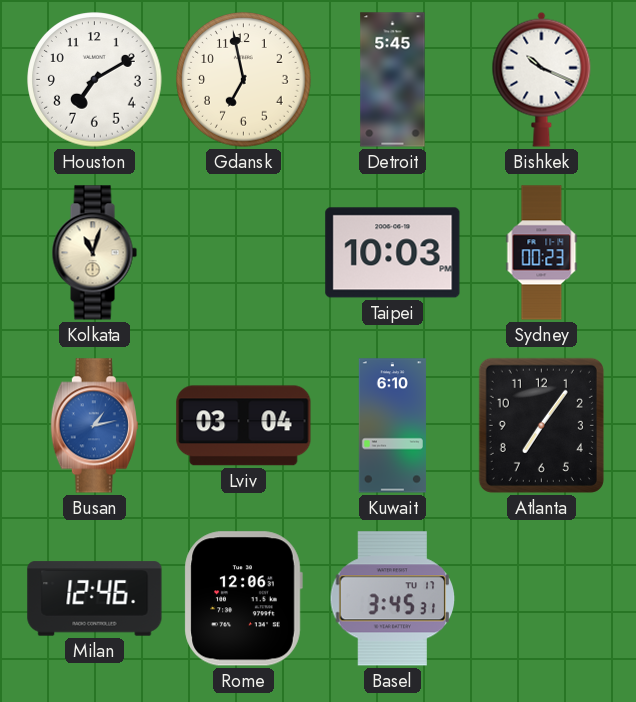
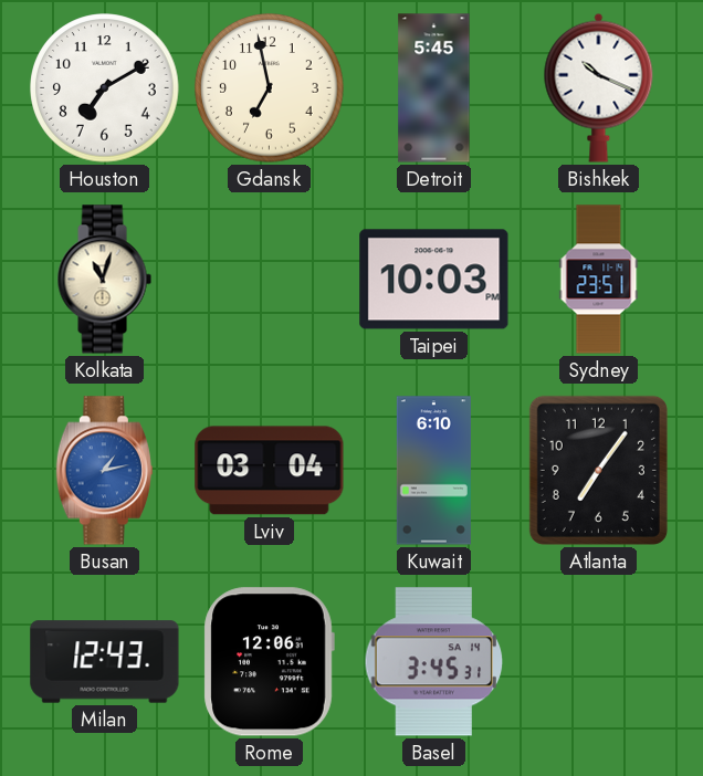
Sydney: 00:23 -> 23:51
Milan: 12:46 -> 12:43
Basel date: TU 17 -> SA 14
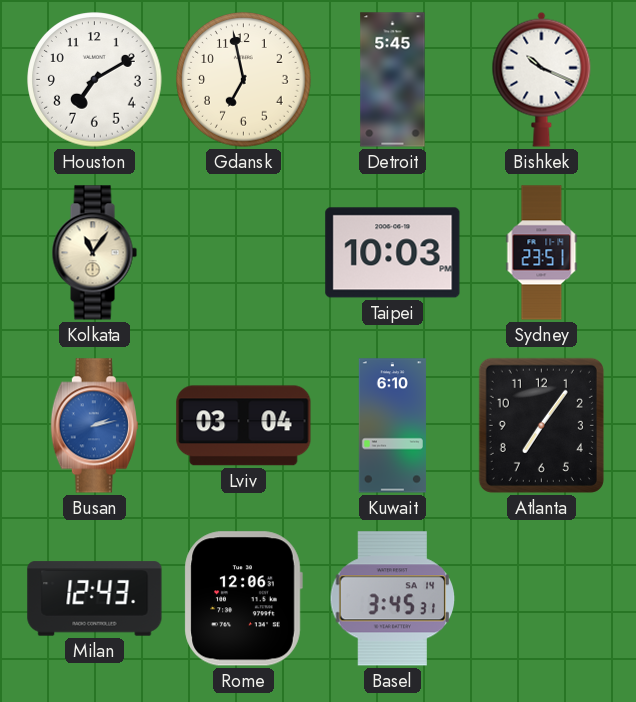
Kolkata: 11:03 -> 11:06
Busan: 1:13 -> 2:13
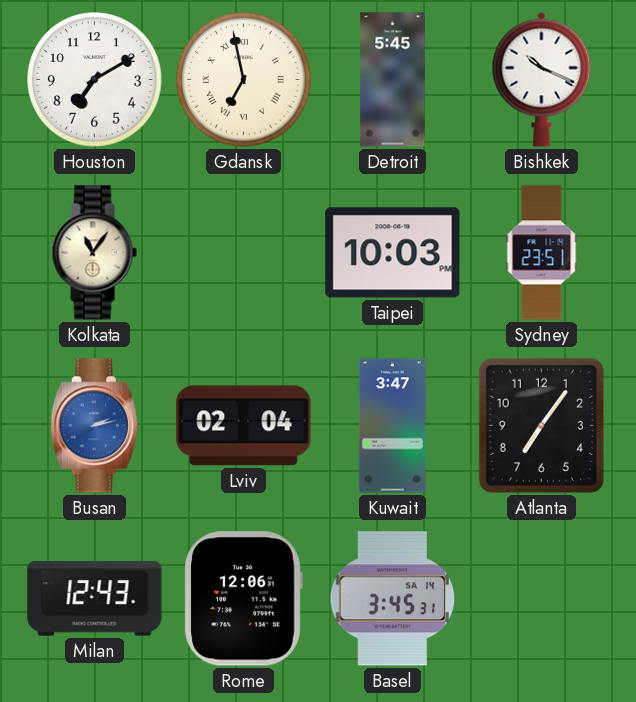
Gdansk numerals: Arabic -> Roman
Lviv: 03:04 -> 02:04
Kuwait: 6:10 -> 3:47
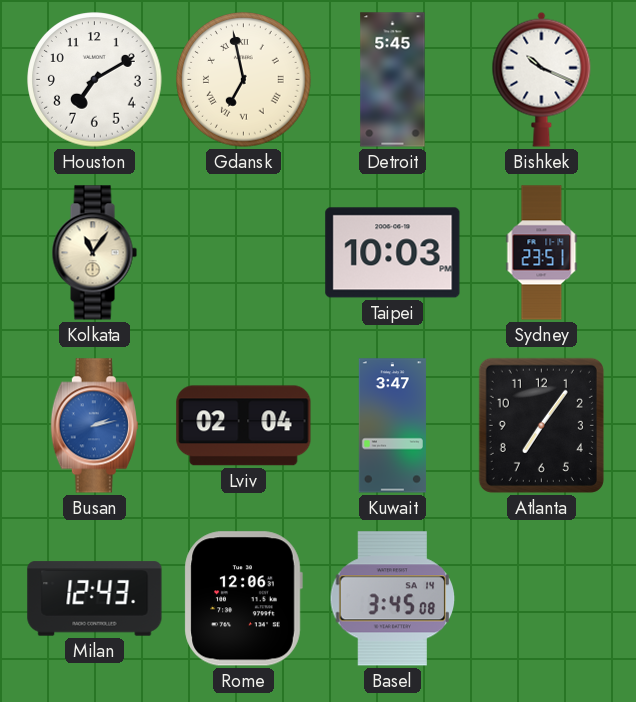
Basel: 3:45:31 -> 3:45:08
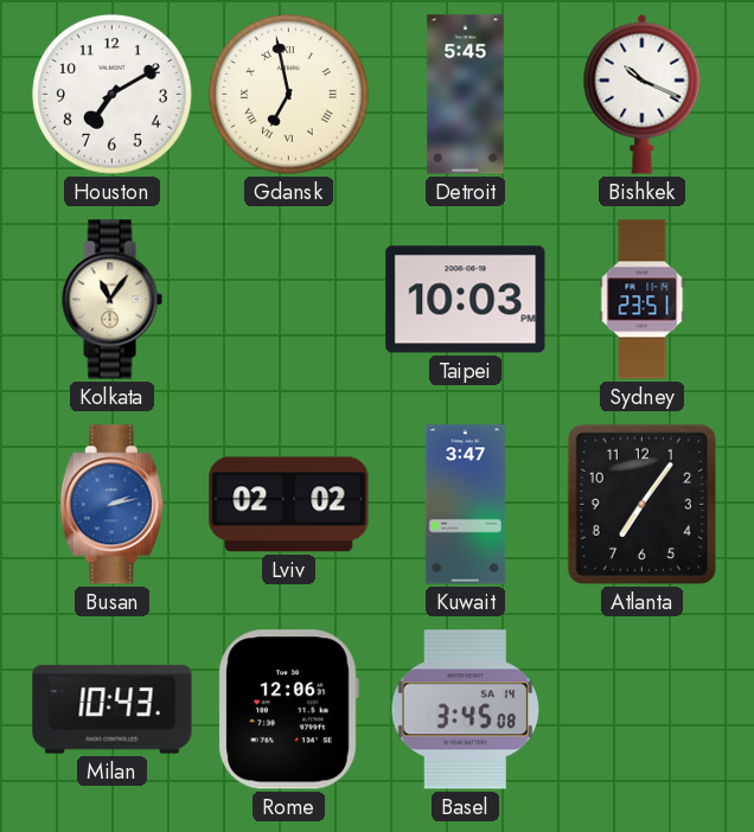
Lviv: 02:04 -> 02:02
Milan: 12:43 -> 10:43
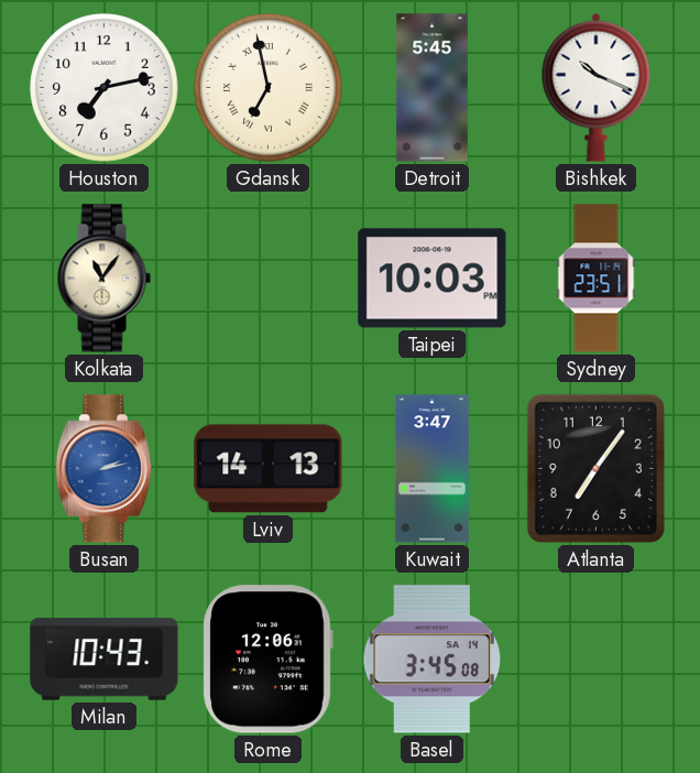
Houston: 7:10 -> 7:13
Lviv: 02:02 -> 14:13
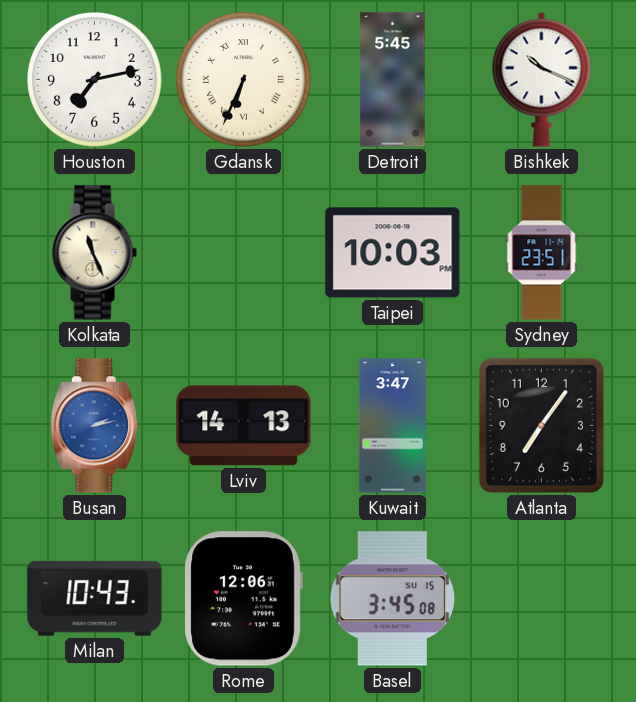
Gdansk: 6:58 -> 6:34
Kolkata: 11:06 -> 11:26
Basel date: SA 14 -> SU 15
